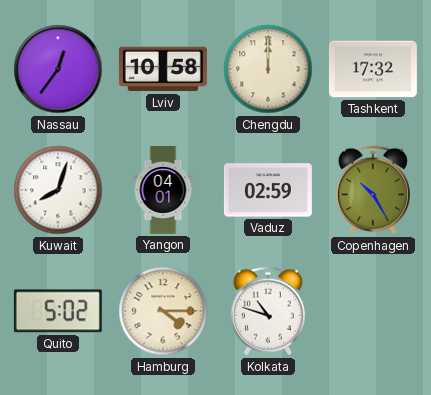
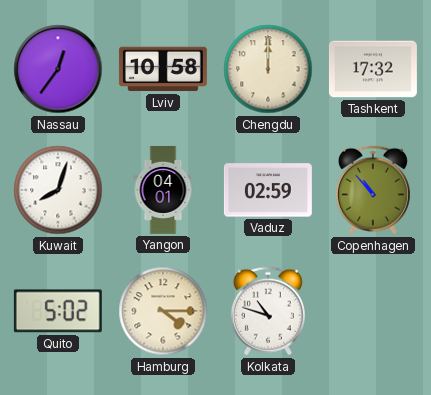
Copenhagen: 10:25 -> 10:53
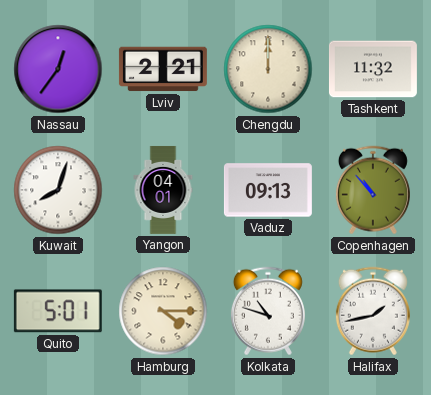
Lviv: 10:58 -> 2:21
Tashkent: 17:32 -> 11:32
Vaduz: 02:59 -> 09:13
Quito: 5:02 -> 5:01
Halifax: none -> 1:43
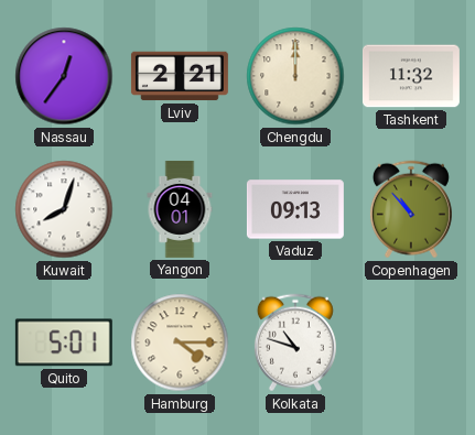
Halifax: 1:43 -> none
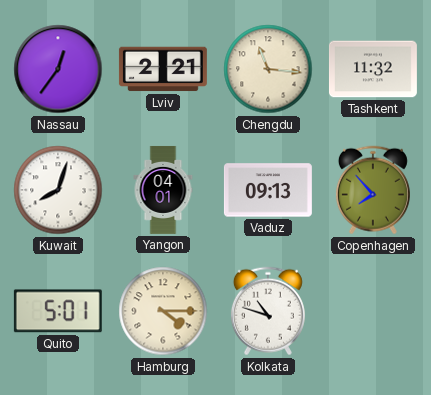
Chengdu: 12:00 -> 11:16
Copenhagen: 10:53 -> 7:53
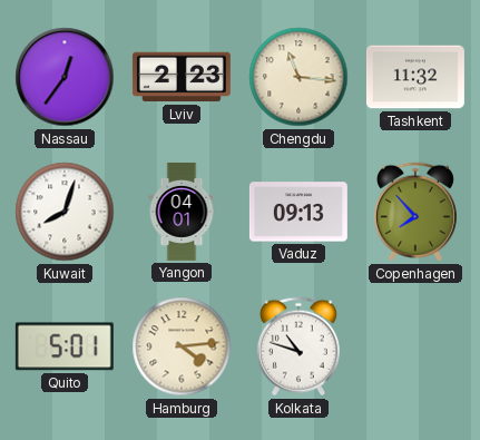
Lviv: 2:21 -> 2:23
Hamburg: 4:15 -> 4:14
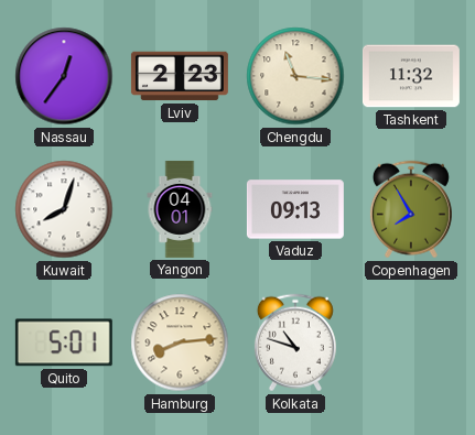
Copenhagen: 7:53 -> 7:55
Hamburg: 4:14 -> 8:14
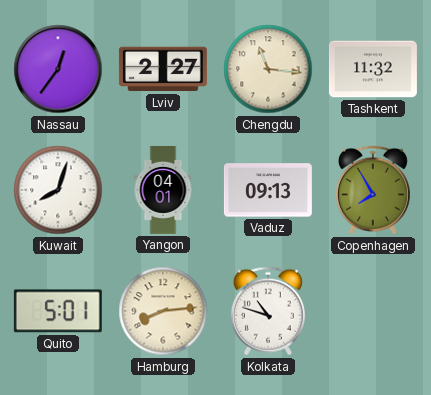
Lviv: 2:23 -> 2:27
